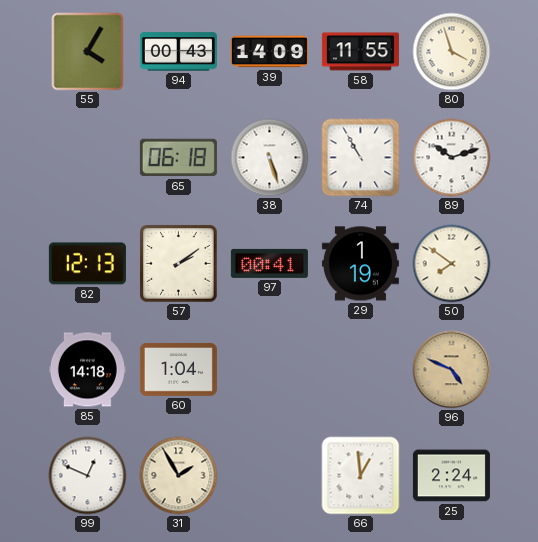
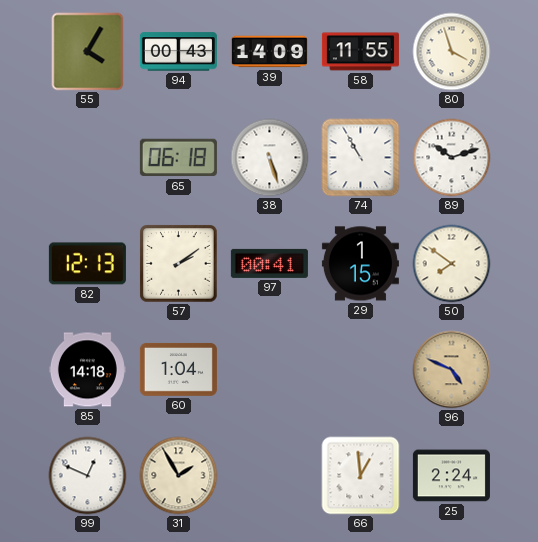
29: 1:19 -> 1:15
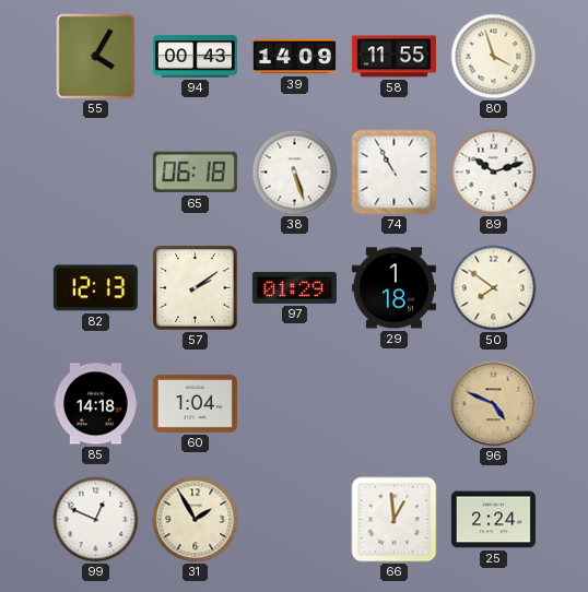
97: 00:41 -> 01:29
29: 1:15 -> 1:18
